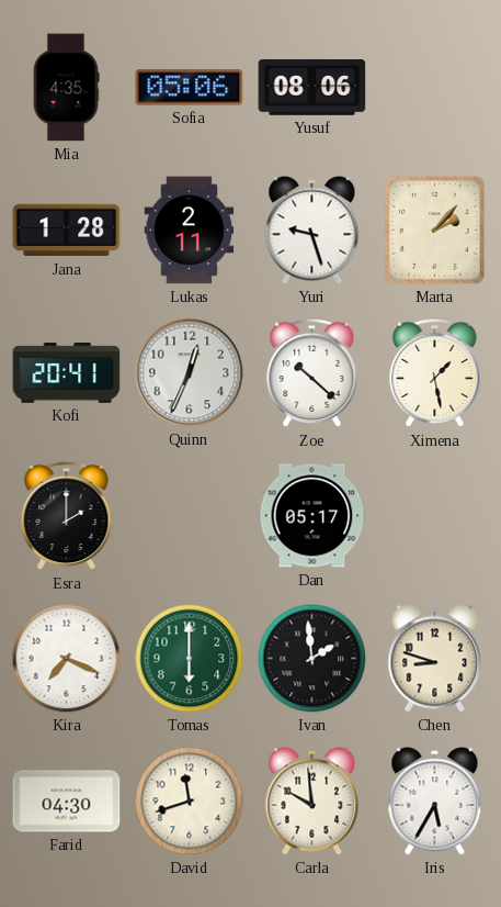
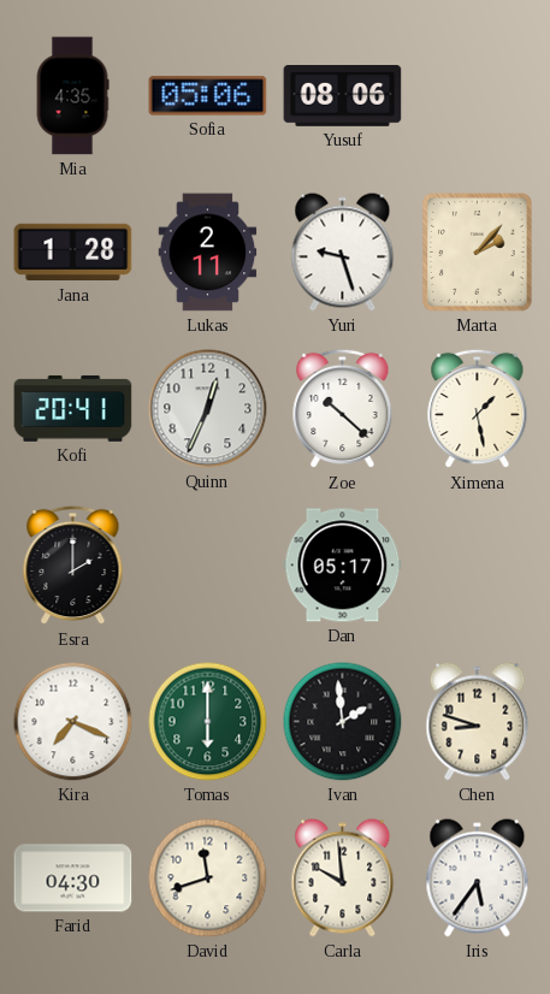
Iris: 5:35 -> 5:36
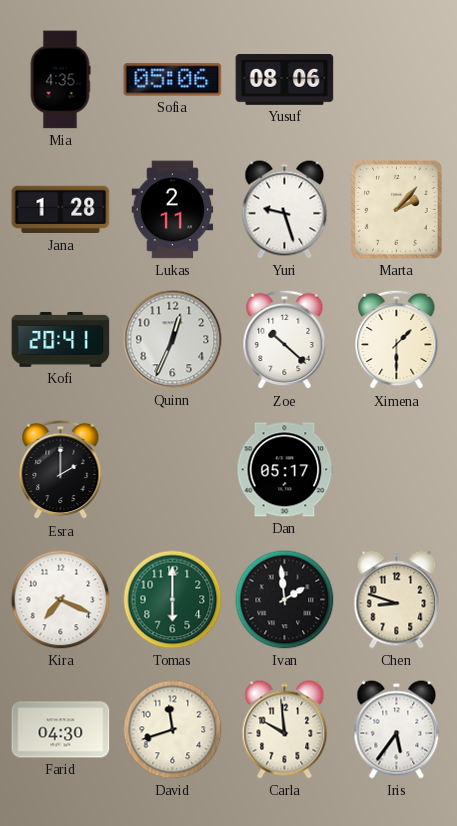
Ximena: 1:28 -> 1:30
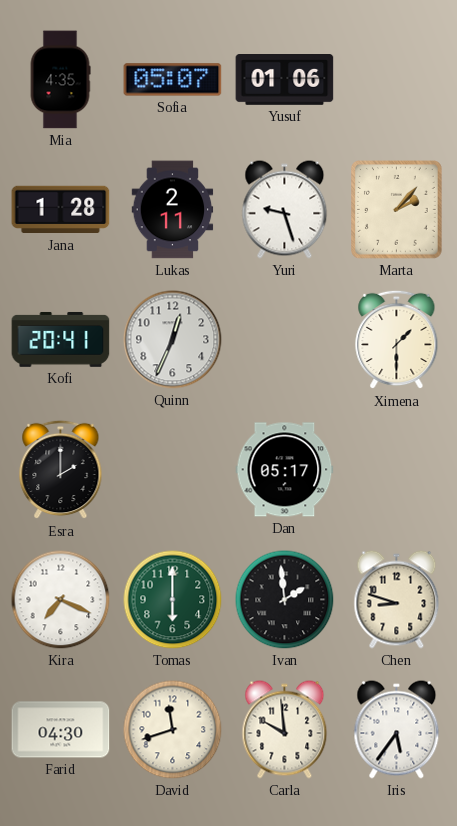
Sofia: 05:06 -> 05:07
Yusuf: 08:06 -> 01:06
Zoe: 10:22 -> none
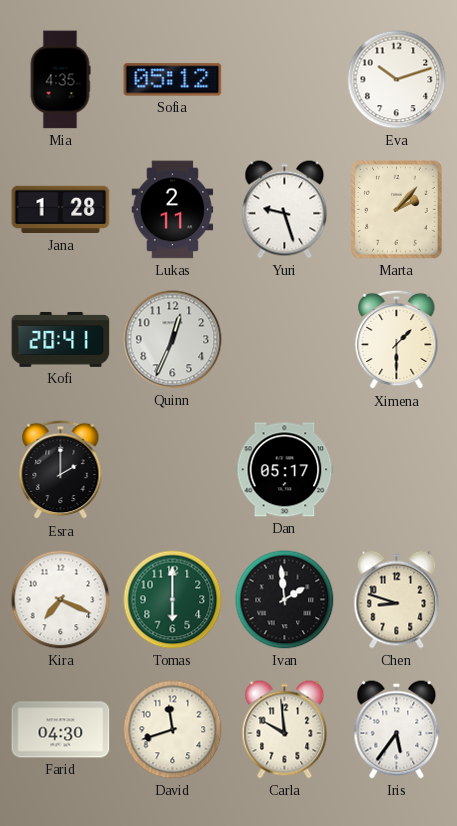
Sofia: 05:07 -> 05:12
Yusuf: 01:06 -> none
Eva: none -> 10:12
